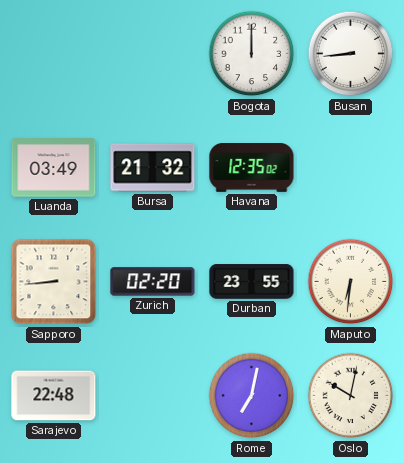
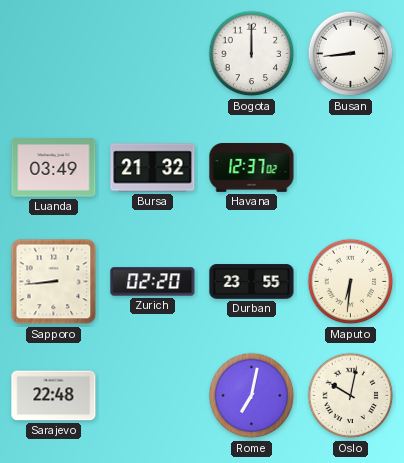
Havana: 12:35 -> 12:37
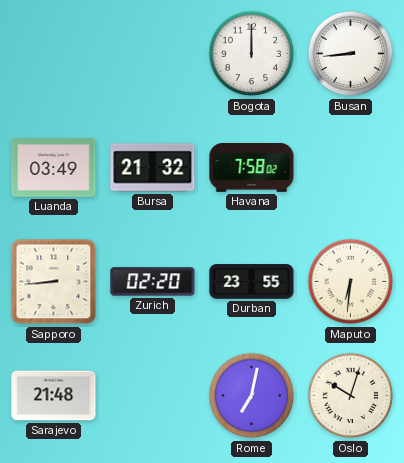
Havana: 12:37 -> 7:58
Sarajevo: 22:48 -> 21:48
Oslo: 10:02 -> 10:03
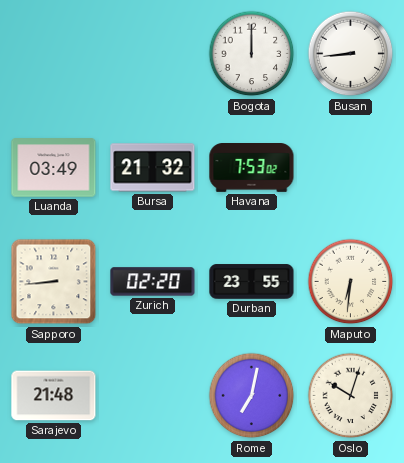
Havana: 7:58 -> 7:53
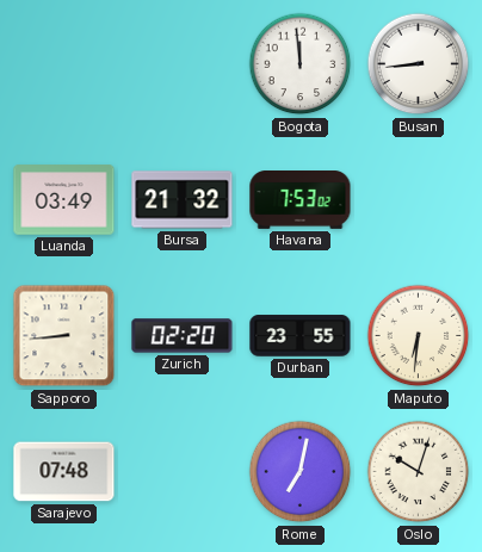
Bogota: 12:00 -> 11:59
Sarajevo: 21:48 -> 07:48
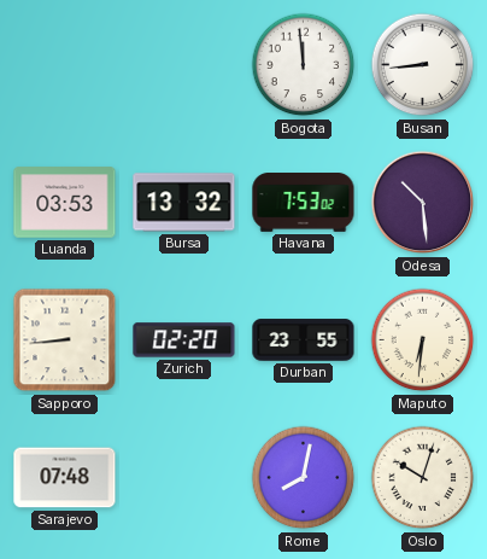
Luanda: 03:49 -> 03:53
Bursa: 21:32 -> 13:32
Odesa: none -> 10:29
Rome: 7:02 -> 8:02
